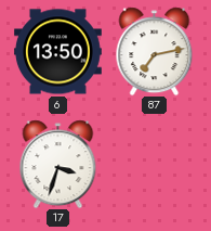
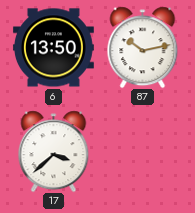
87: 7:13 -> 10:13
17: 3:33 -> 3:38
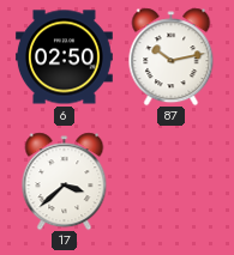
6: 13:50 -> 02:50
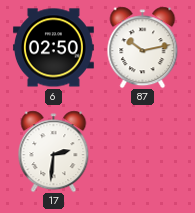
17: 3:38 -> 2:31
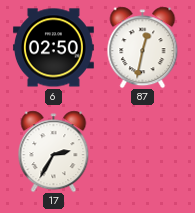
87: 10:13 -> 12:32
17: 2:31 -> 2:35
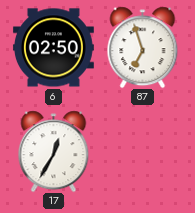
87: 12:32 -> 6:57
17: 2:35 -> 12:35
